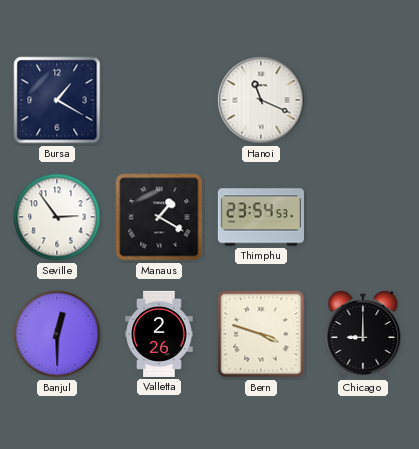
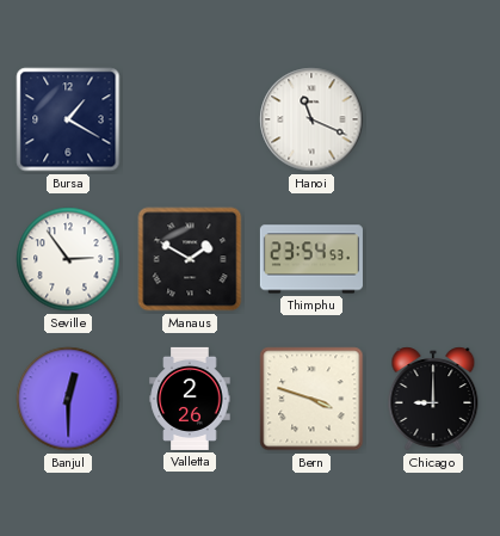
Manaus: 1:20 -> 1:50
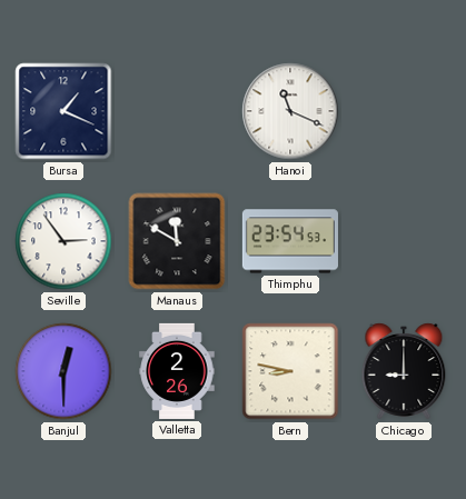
Bursa: 1:20 -> 1:19
Manaus: 1:50 -> 11:50
Bern: 3:48 -> 8:47
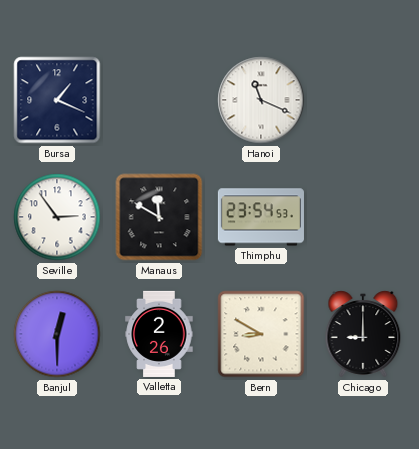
Bern: 8:47 -> 8:50
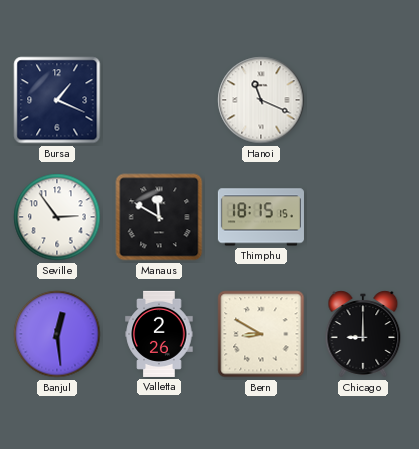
Thimphu: 23:54 -> 18:15
Banjul: 12:30 -> 12:29
